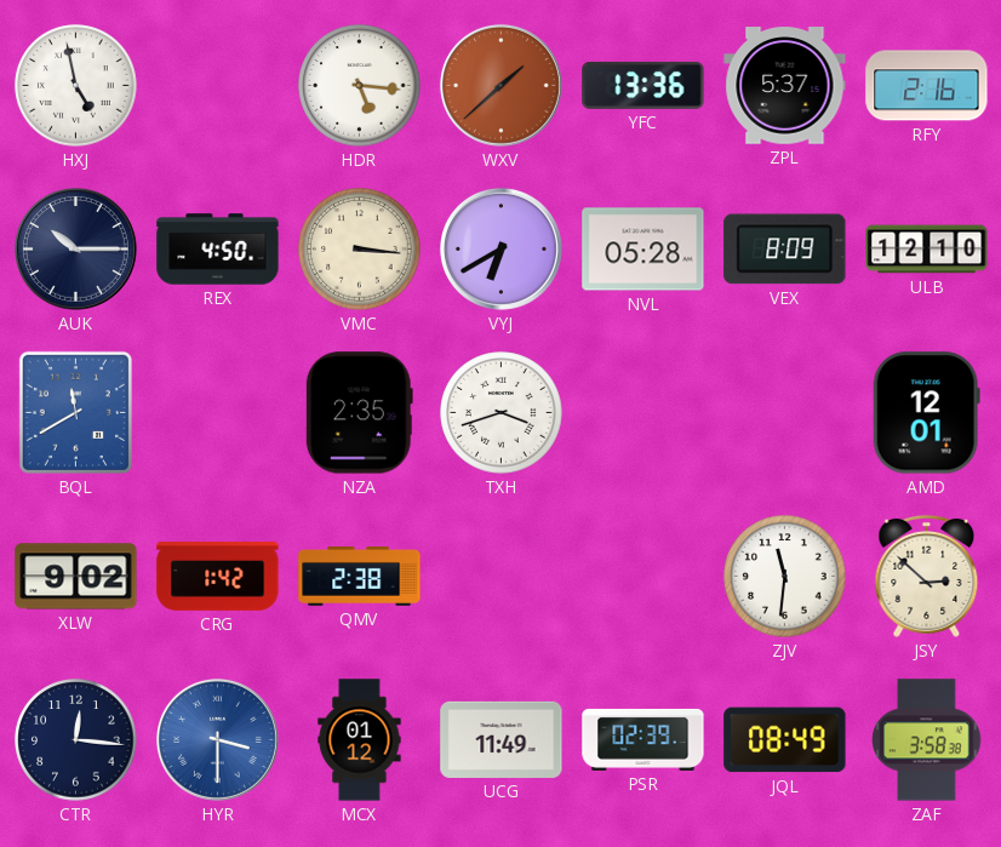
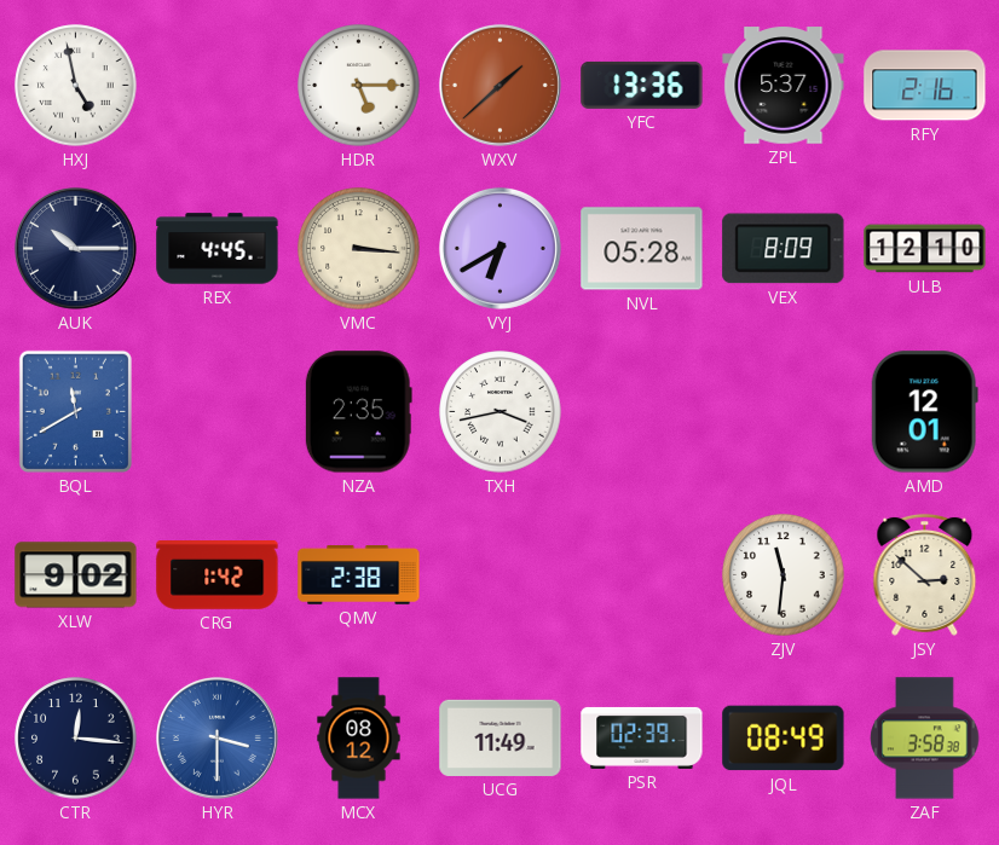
HDR: 5:16 -> 5:15
REX: 4:50 -> 4:45
TXH: 3:42 -> 3:43
MCX: 01:12 -> 08:12
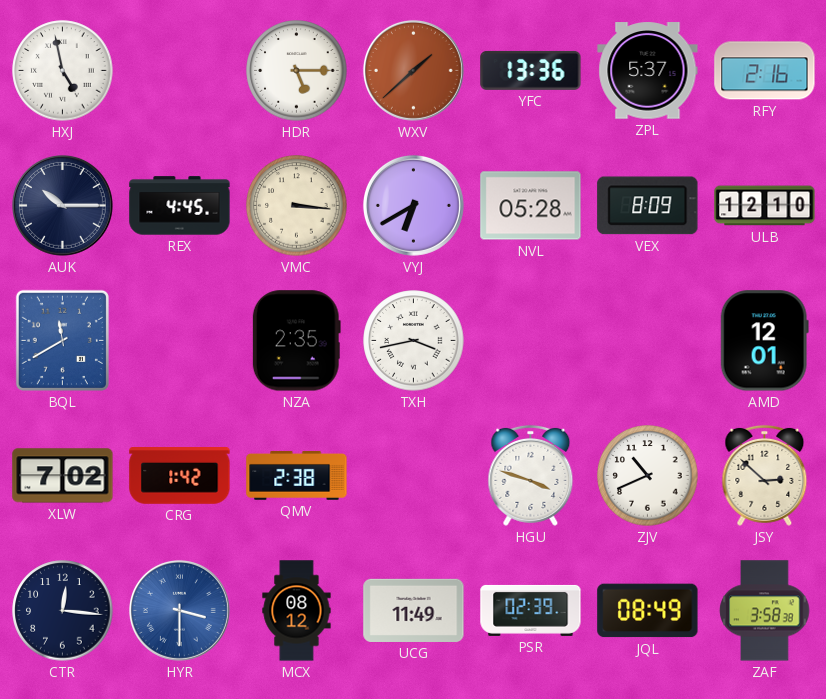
XLW: 9:02 -> 7:02
HGU: none -> 3:48
ZJV: 11:31 -> 10:41
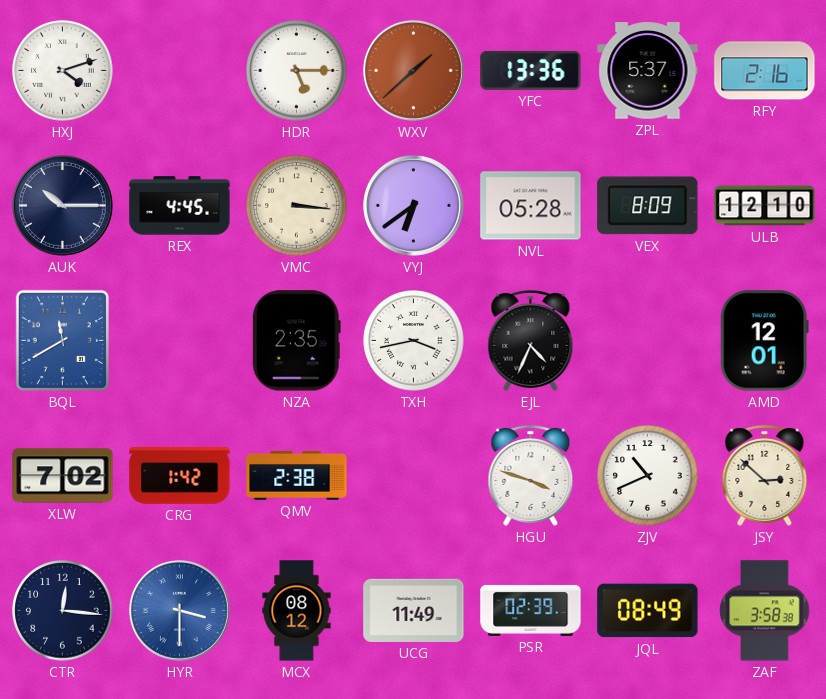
HXJ: 4:58 -> 4:12
VYJ: 6:40 -> 6:39
EJL: none -> 4:34
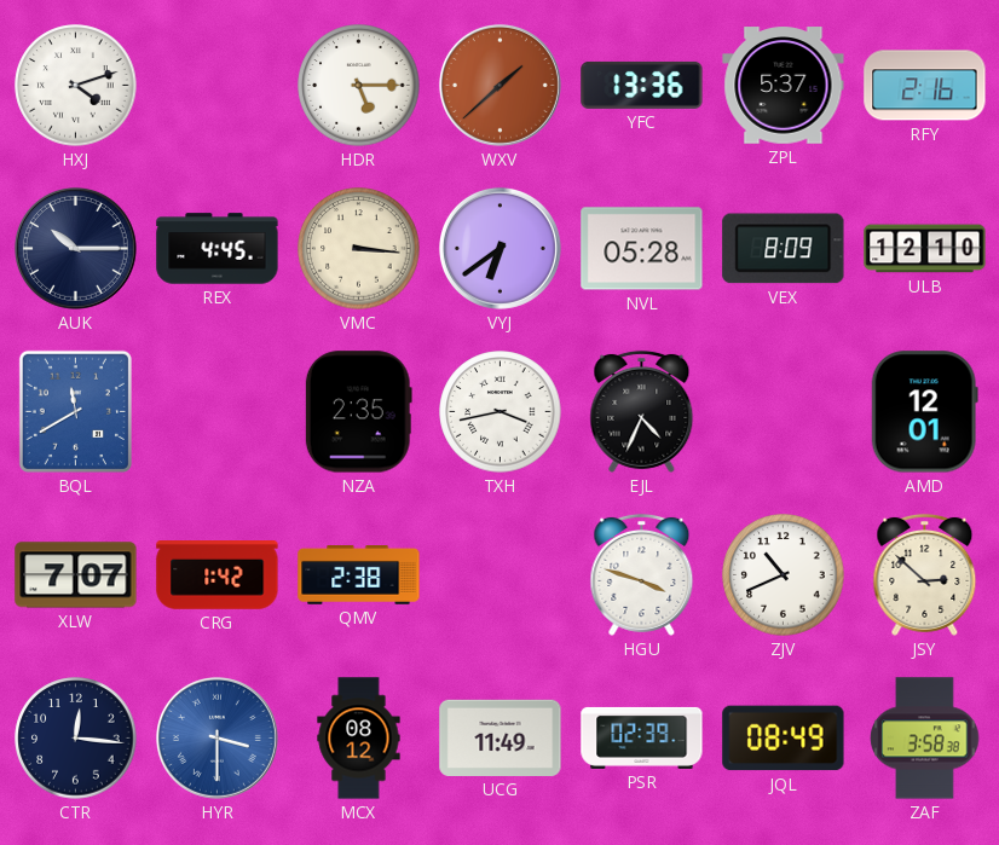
XLW: 7:02 -> 7:07
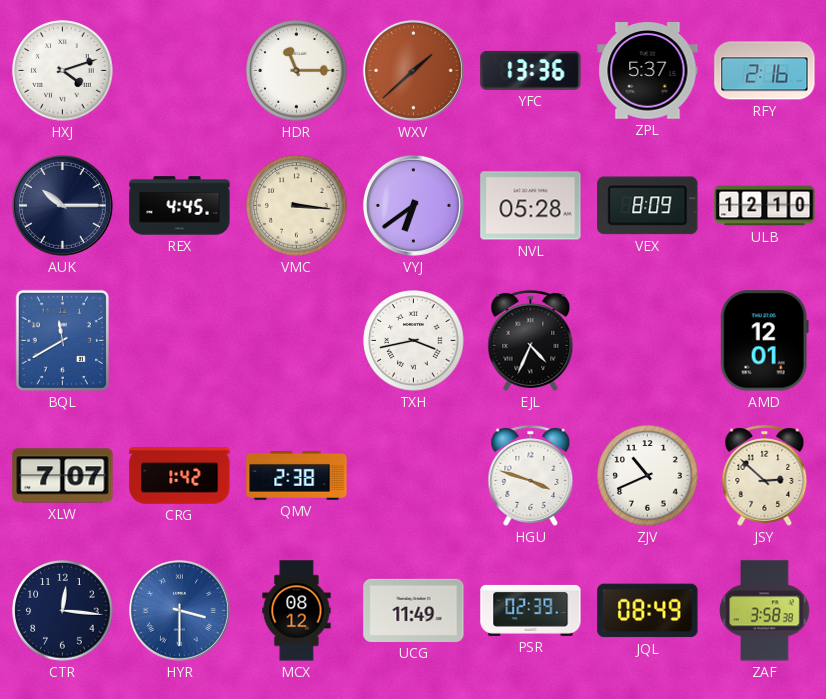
HDR: 5:15 -> 11:15
NZA: 2:35 -> none
